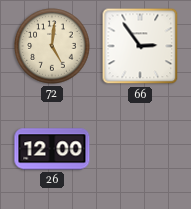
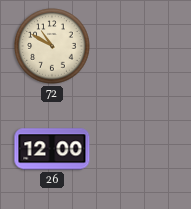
72: 5:01 -> 10:50
66: 2:54 -> none
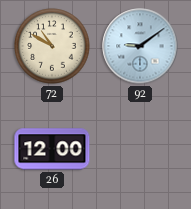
92: none -> 9:09
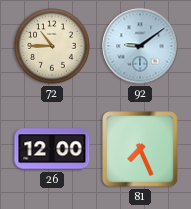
72: 10:50 -> 10:45
81: none -> 7:26
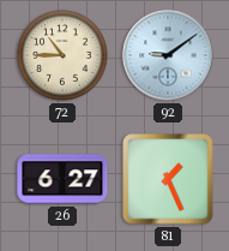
26: 12:00 -> 6:27
81: 7:26 -> 1:26
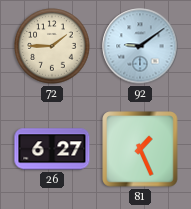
72: 10:45 -> 1:45
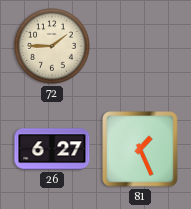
92: 9:09 -> none
